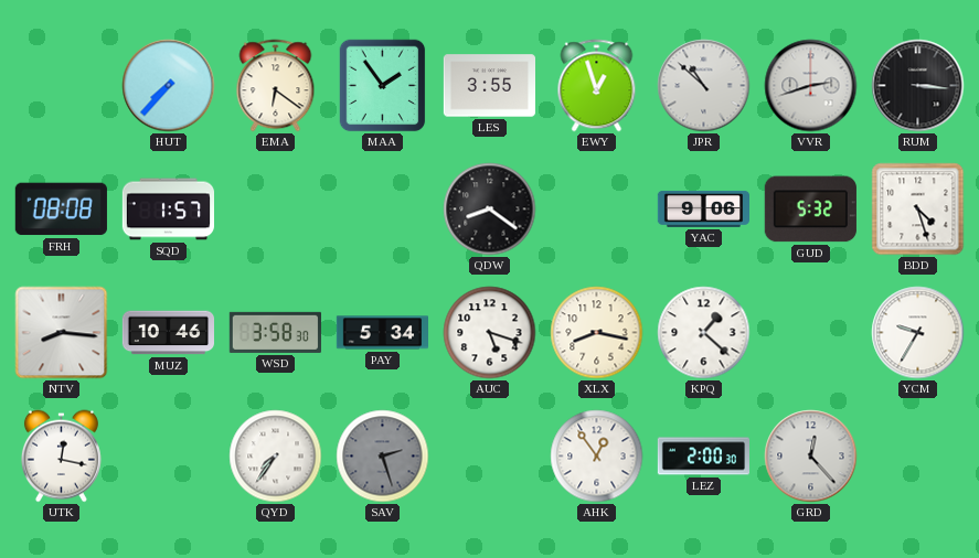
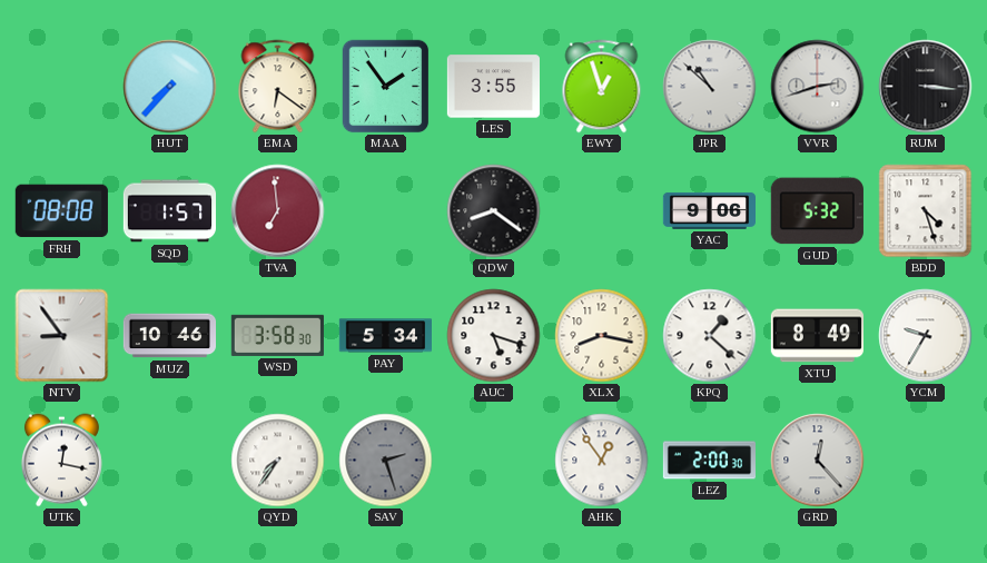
TVA: none -> 6:59
NTV: 8:16 -> 8:54
XTU: none -> 8:49
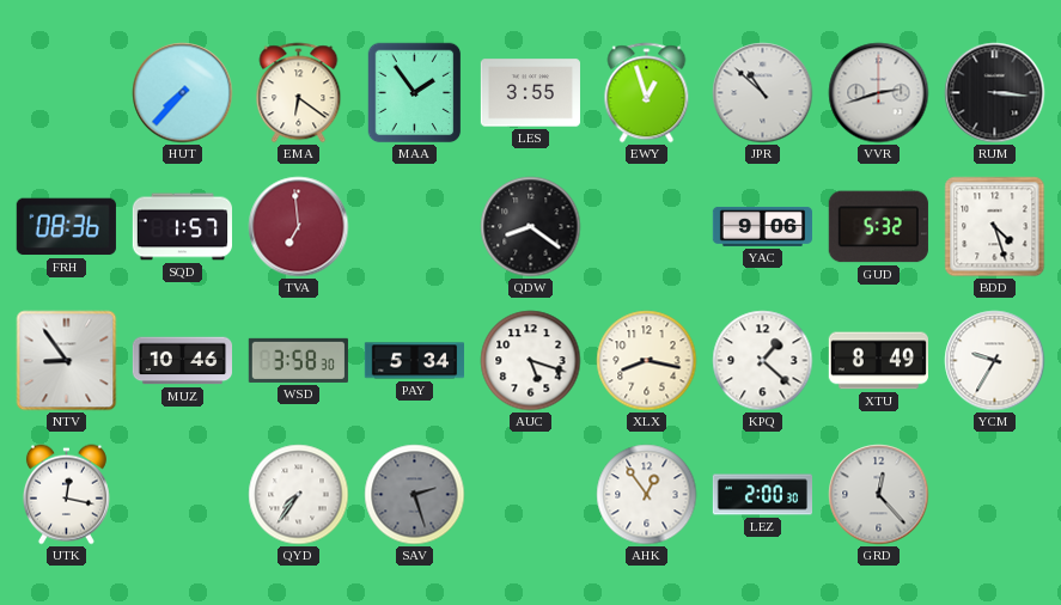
FRH: 08:08 -> 08:36
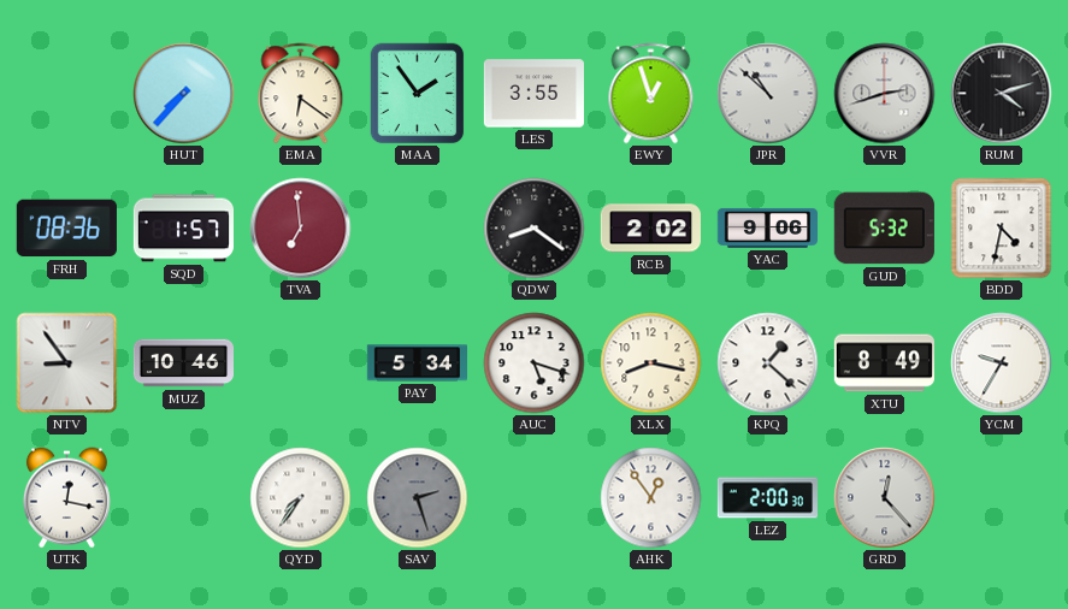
RUM: 3:16 -> 4:12
RCB: none -> 2:02
BDD: 4:27 -> 4:32
WSD: 3:58 -> none
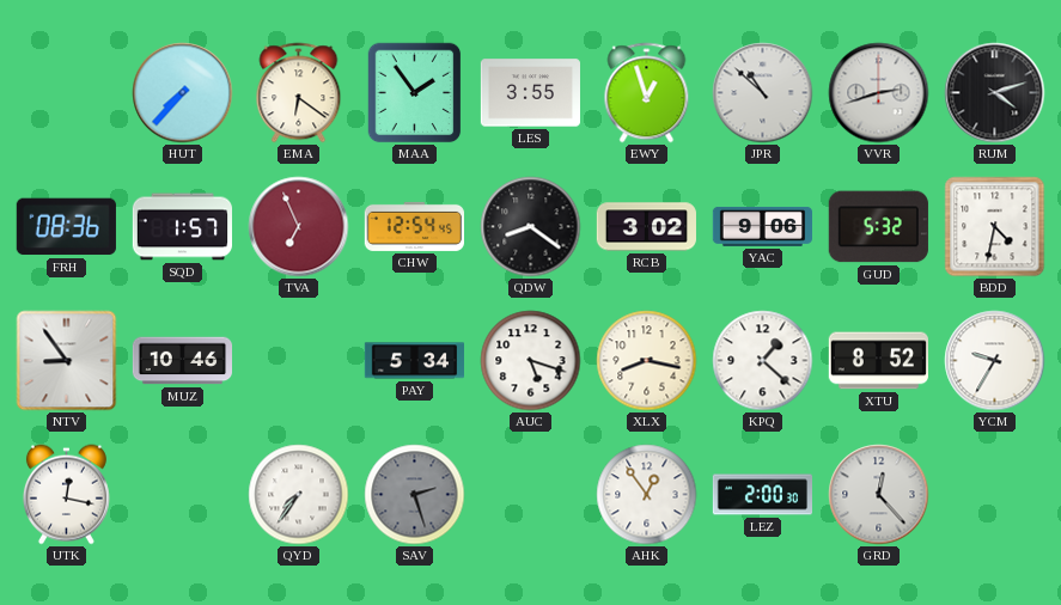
TVA: 6:59 -> 6:56
CHW: none -> 12:54
RCB: 2:02 -> 3:02
XTU: 8:49 -> 8:52
